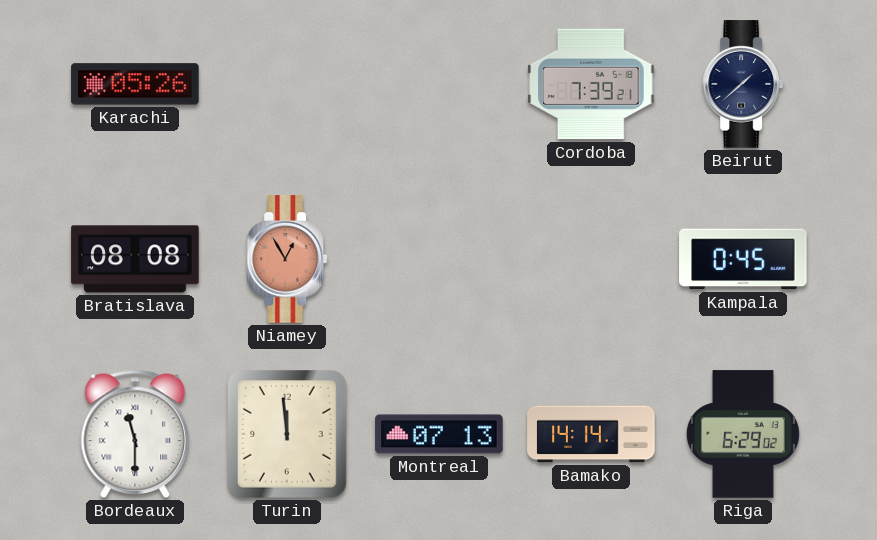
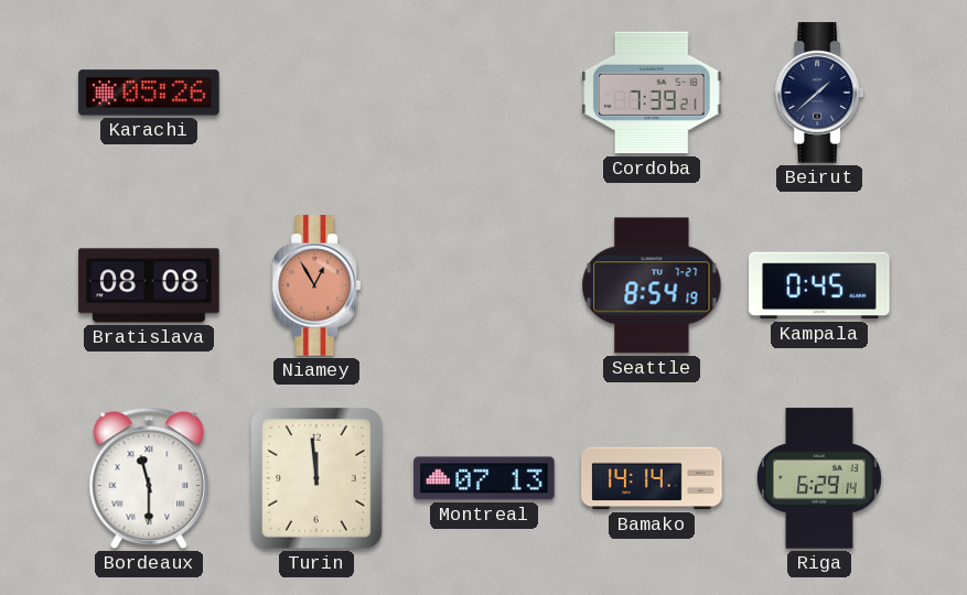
Seattle: none -> 8:54
Riga: 6:29:02 -> 6:29:14
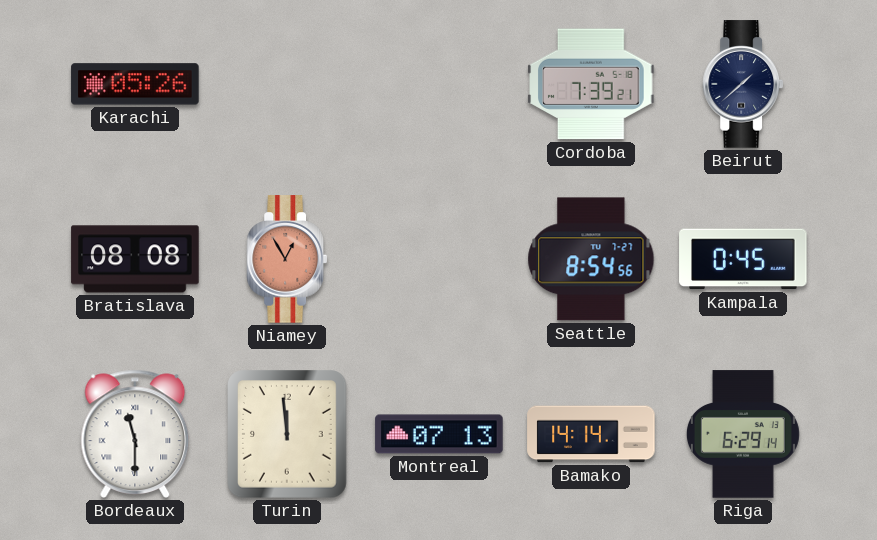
Seattle: 8:54:19 -> 8:54:56
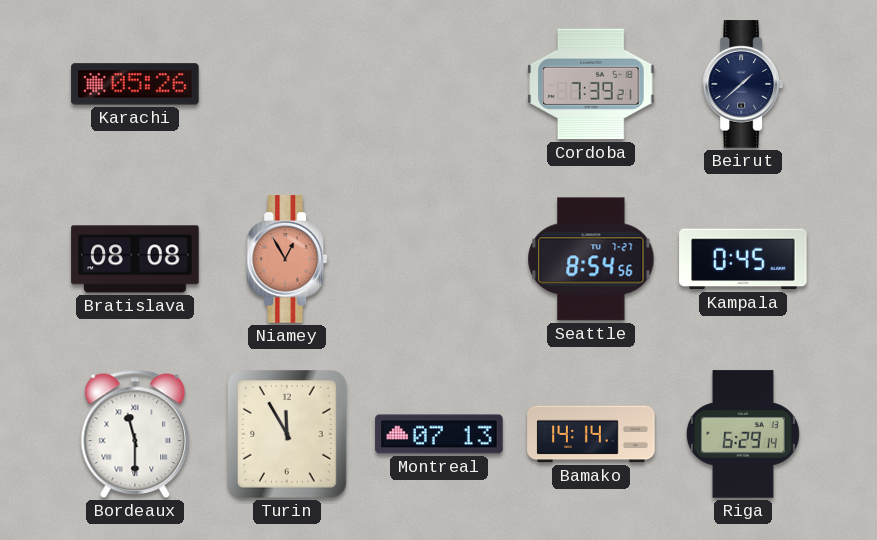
Turin: 11:59 -> 11:55
